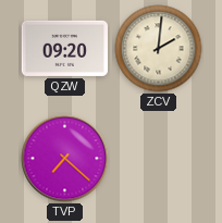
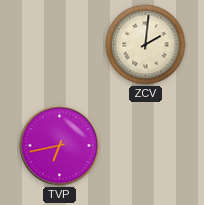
QZW: 09:20 -> none
TVP: 7:22 -> 6:43
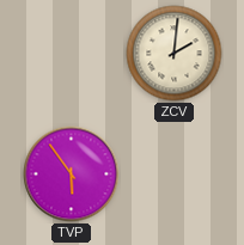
TVP: 6:43 -> 5:54
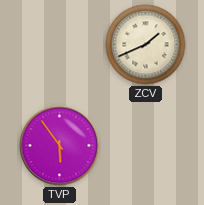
ZCV: 2:01 -> 1:41
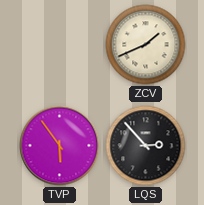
LQS: none -> 2:53
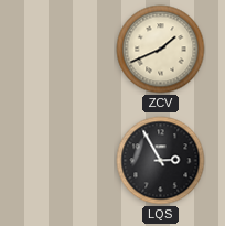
TVP: 5:54 -> none
LQS: 2:53 -> 2:55
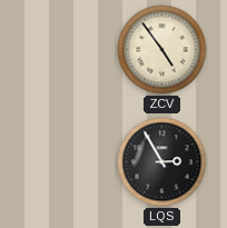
ZCV: 1:41 -> 4:54
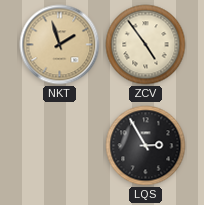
NKT: none -> 1:57
